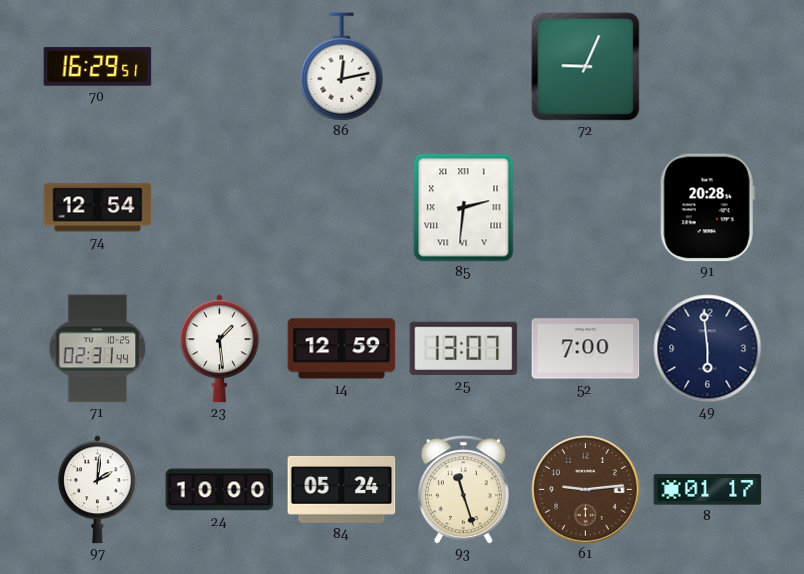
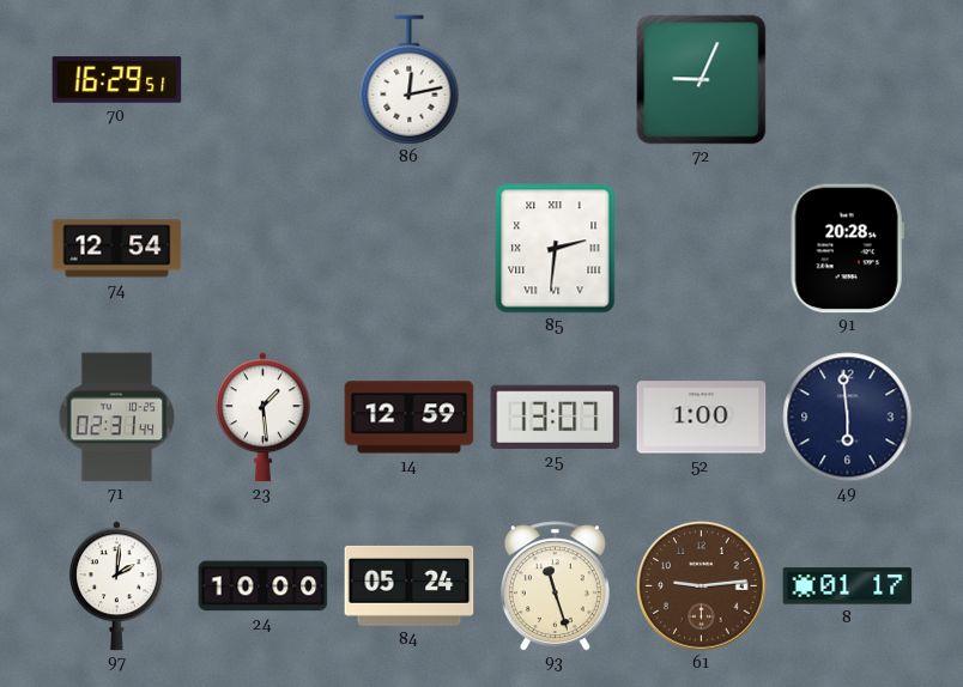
52: 7:00 -> 1:00
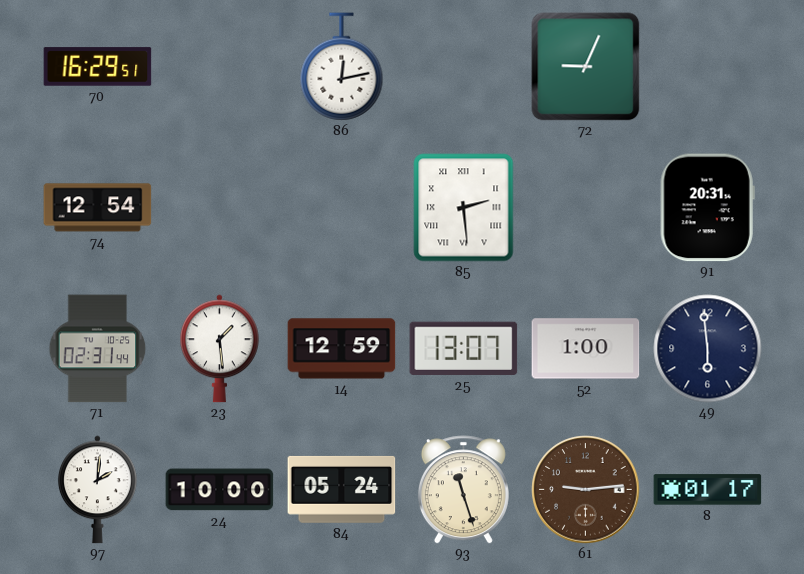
85: 2:31 -> 2:29
91: 20:28 -> 20:31
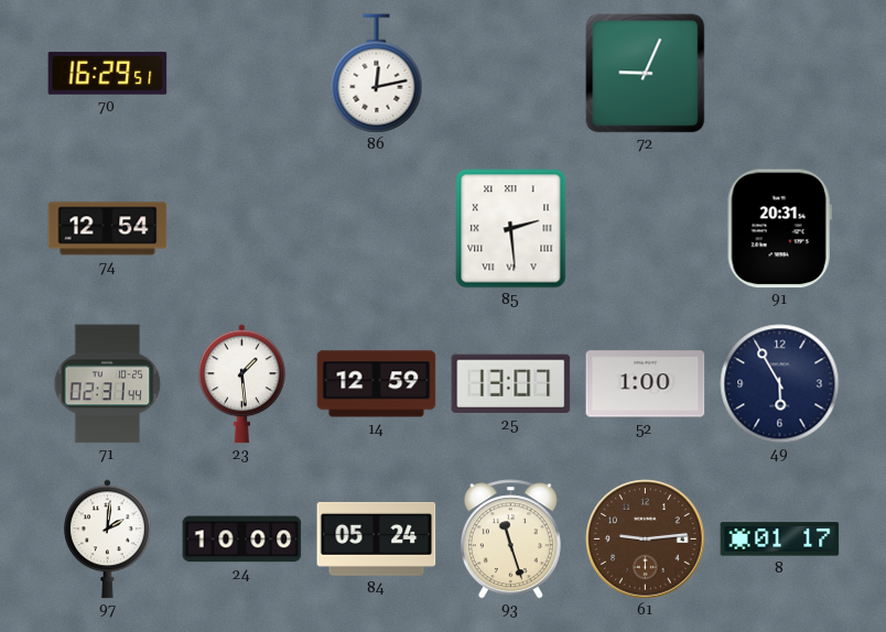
49: 5:59 -> 5:55
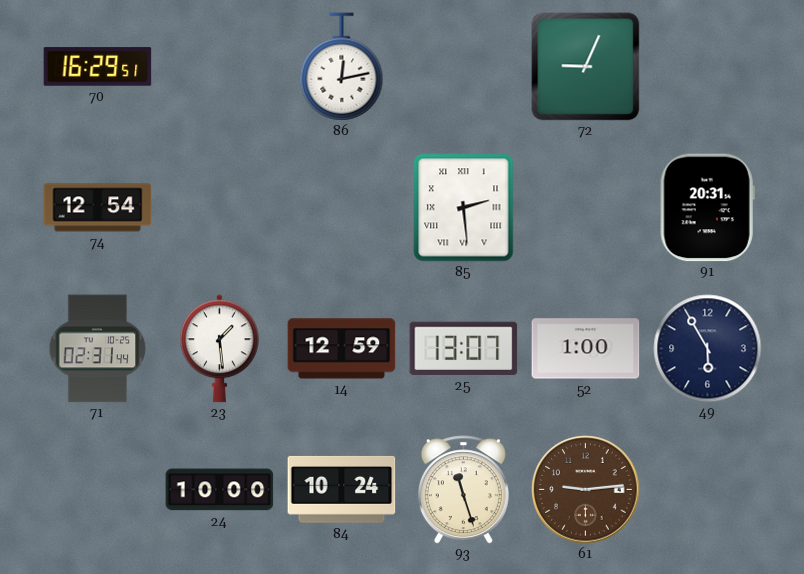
97: 2:01 -> none
84: 05:24 -> 10:24
8: 01:17 -> none
